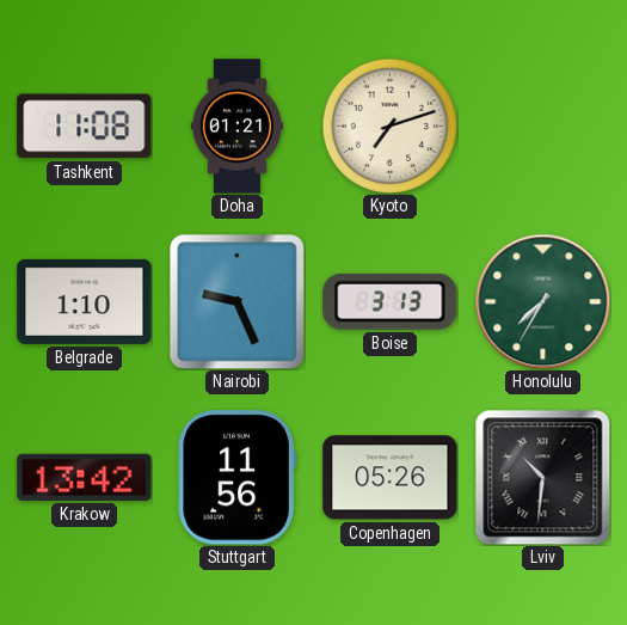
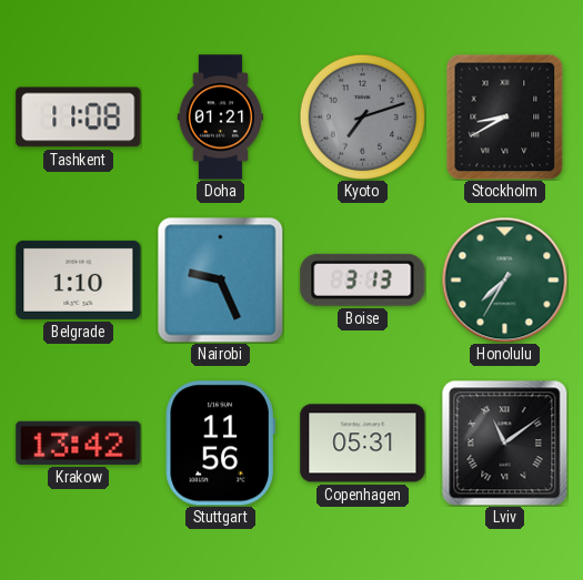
Kyoto dial: cream -> grey
Stockholm: none -> 8:40
Copenhagen: 05:26 -> 05:31
Lviv: 10:31 -> 11:09
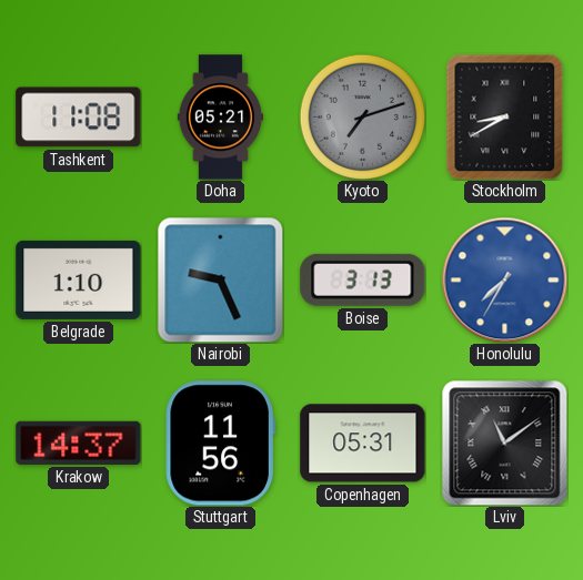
Doha: 01:21 -> 05:21
Honolulu dial: green -> blue
Krakow: 13:42 -> 14:37
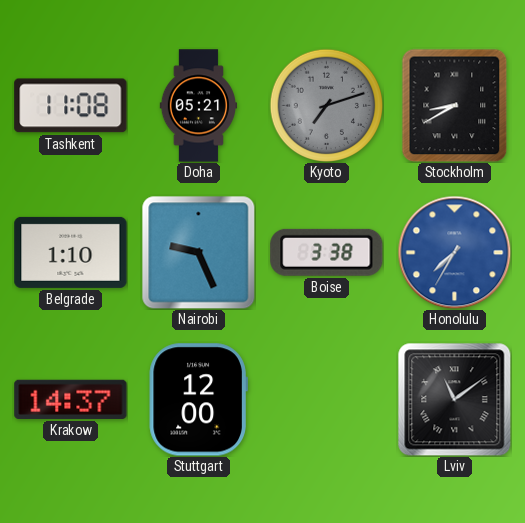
Boise: 3:13 -> 3:38
Stuttgart: 11:56 -> 12:00
Copenhagen: 05:31 -> none
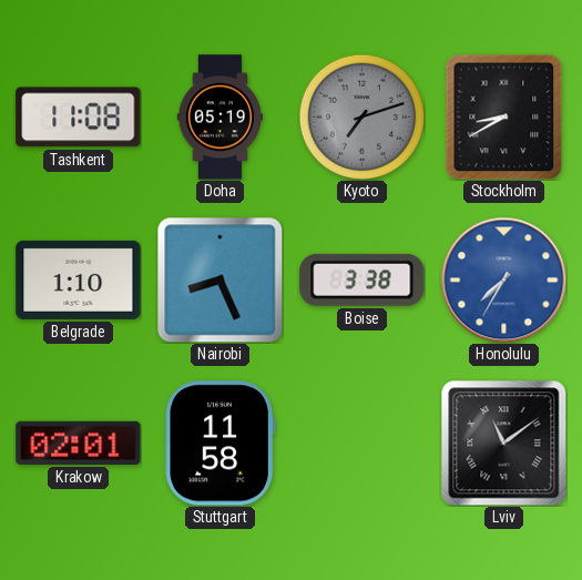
Doha: 05:21 -> 05:19
Nairobi: 9:26 -> 8:26
Krakow: 14:37 -> 02:01
Stuttgart: 12:00 -> 11:58
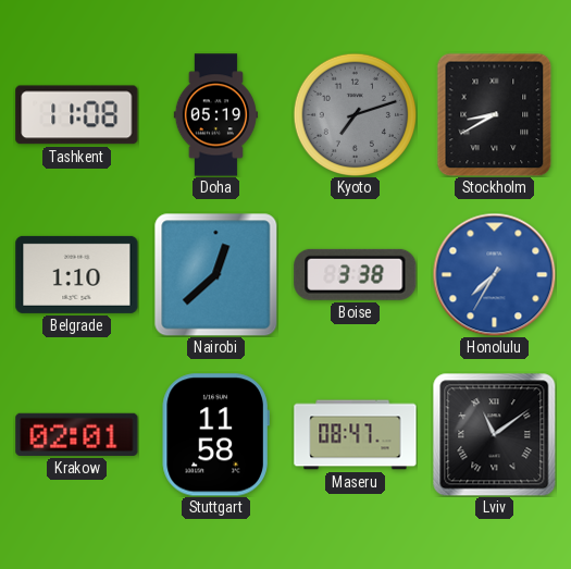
Nairobi: 8:26 -> 12:38
Maseru: none -> 08:47
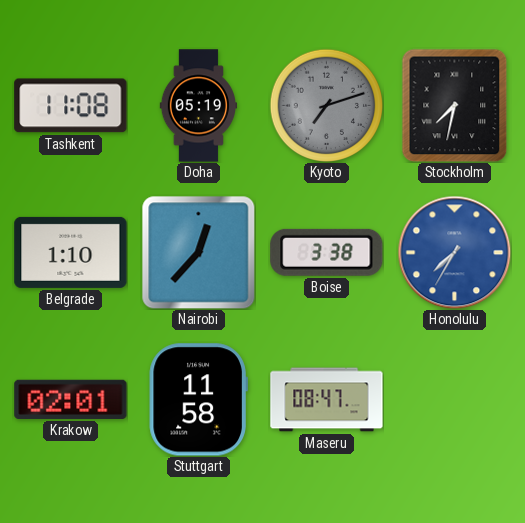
Stockholm: 8:40 -> 7:32
Nairobi: 12:38 -> 12:37
Lviv: 11:09 -> none
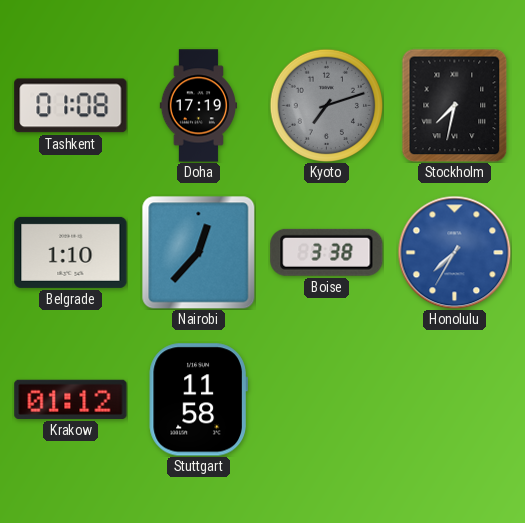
Tashkent: 11:08 -> 01:08
Doha: 05:19 -> 17:19
Krakow: 02:01 -> 01:12
Maseru: 08:47 -> none
